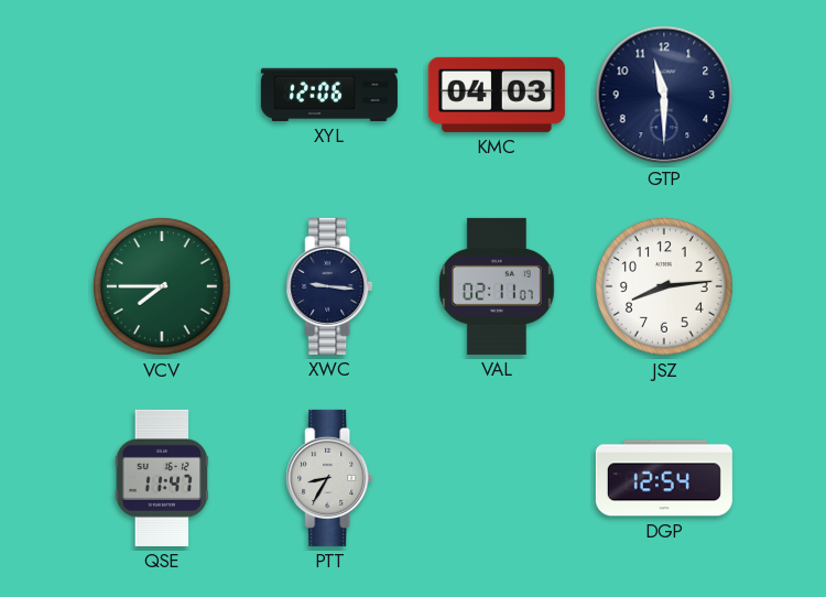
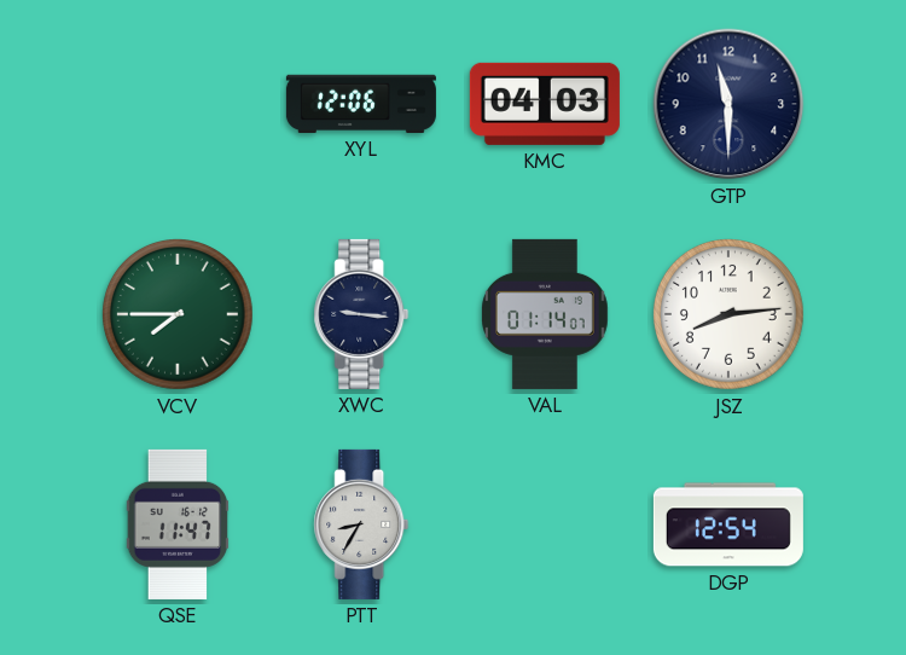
VAL: 02:11 -> 01:14
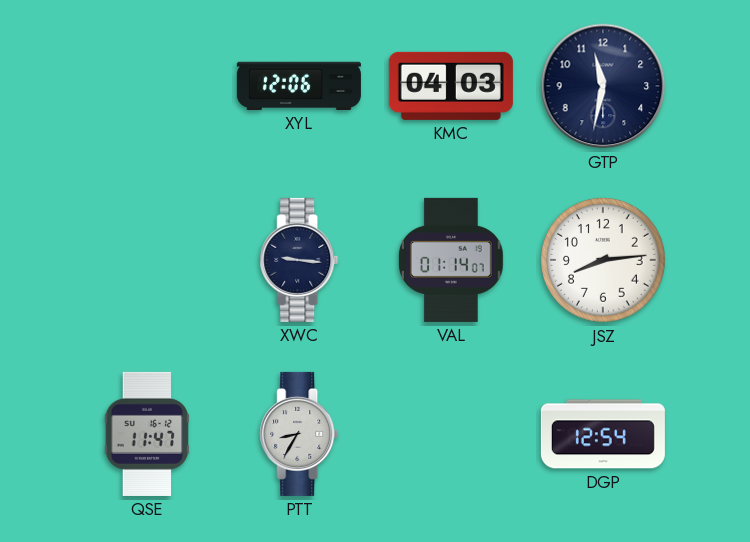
GTP: 11:30 -> 11:32
VCV: 7:45 -> none
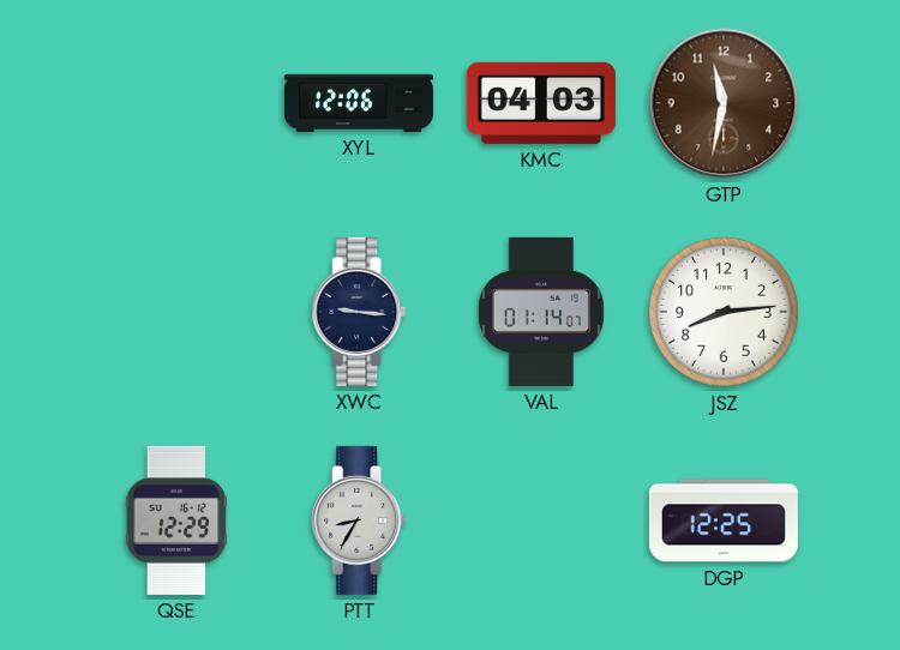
GTP dial: navy -> brown
QSE: 11:47 -> 12:29
DGP: 12:54 -> 12:25
